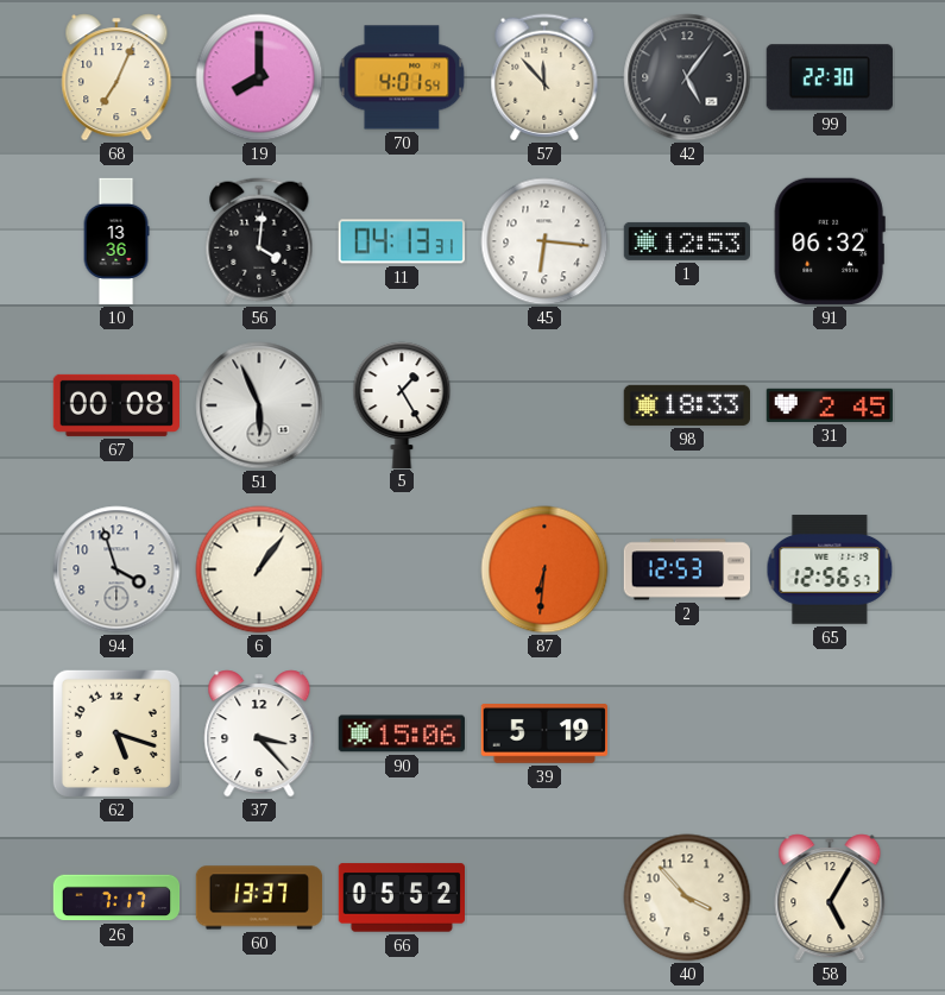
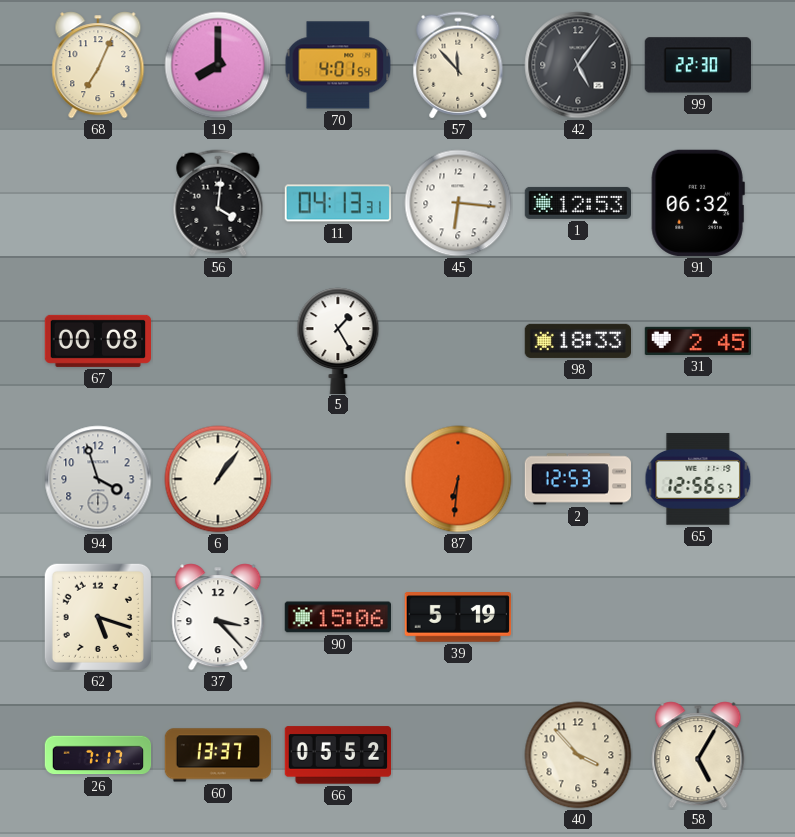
10: 13:36 -> none
51: 5:56 -> none
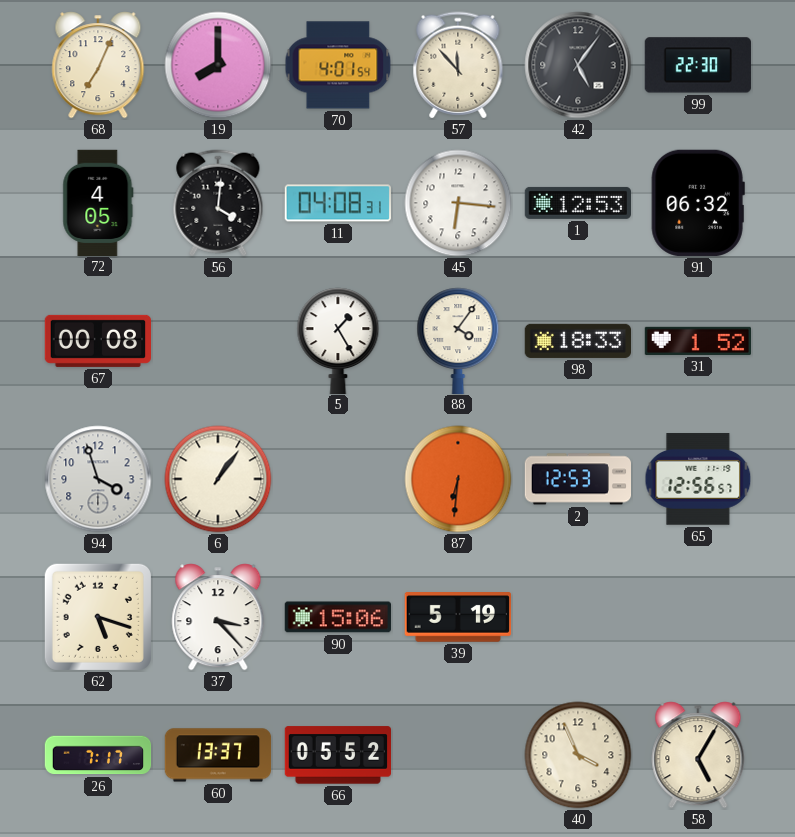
72: none -> 4:05
11: 04:13 -> 04:08
88: none -> 4:06
31: 2:45 -> 1:52
40: 3:53 -> 3:56
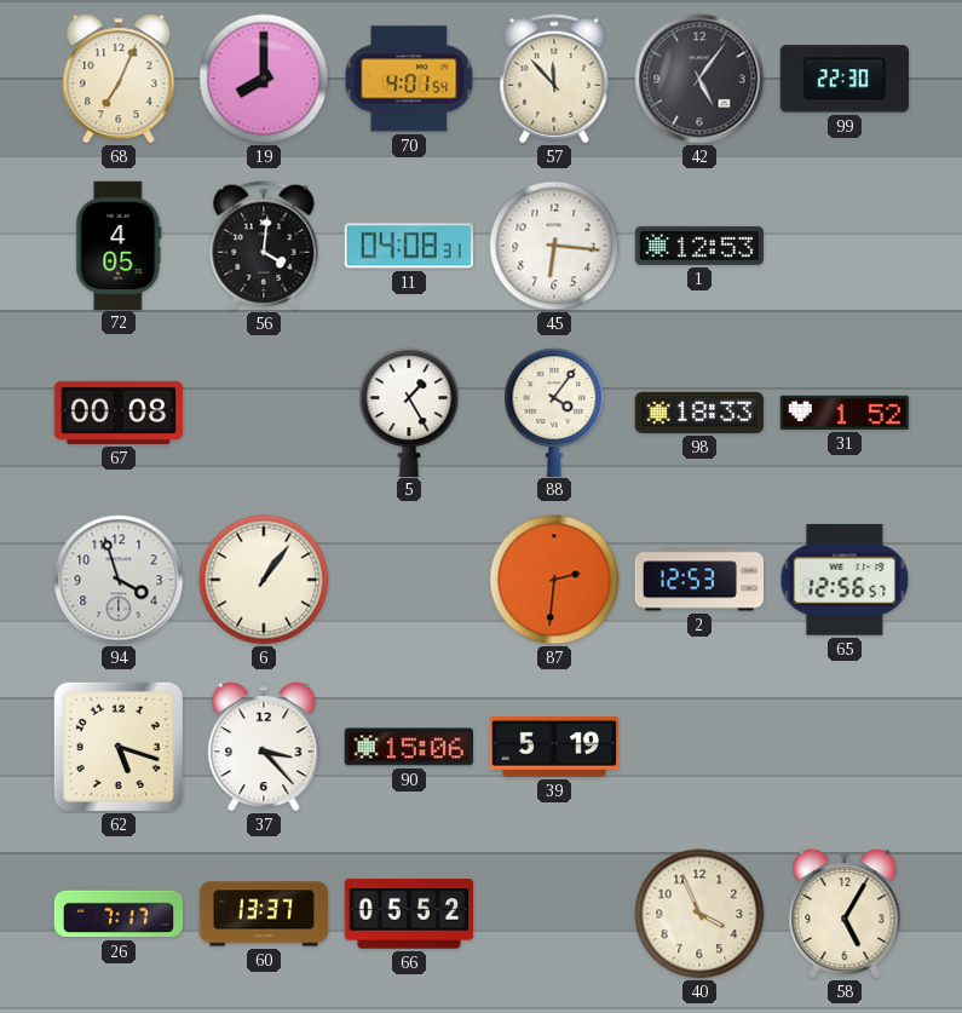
91: 06:32 -> none
87: 6:31 -> 2:31
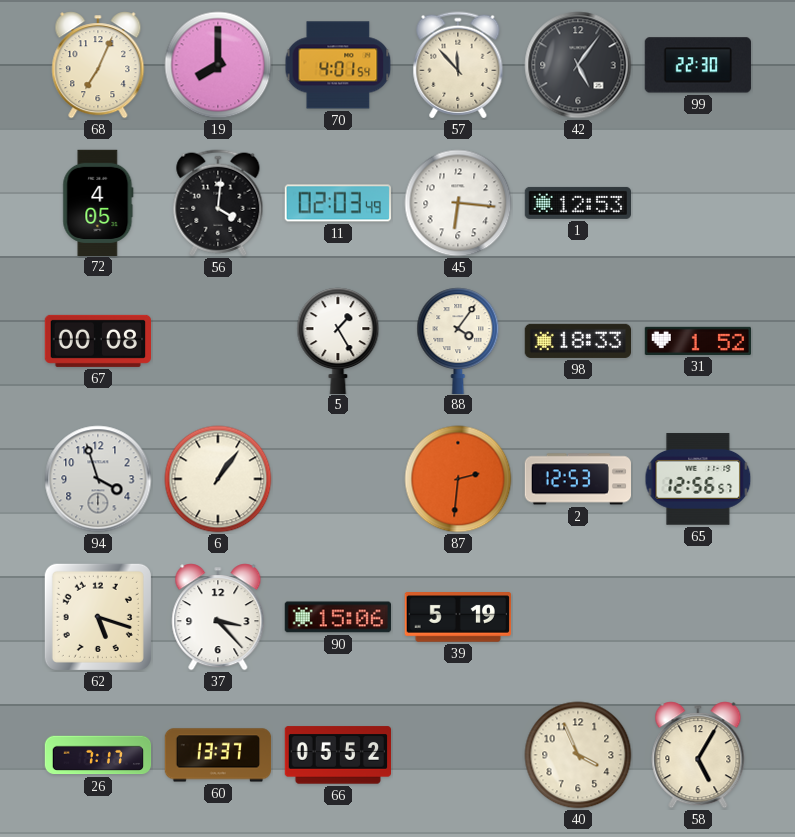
11: 04:08 -> 02:03
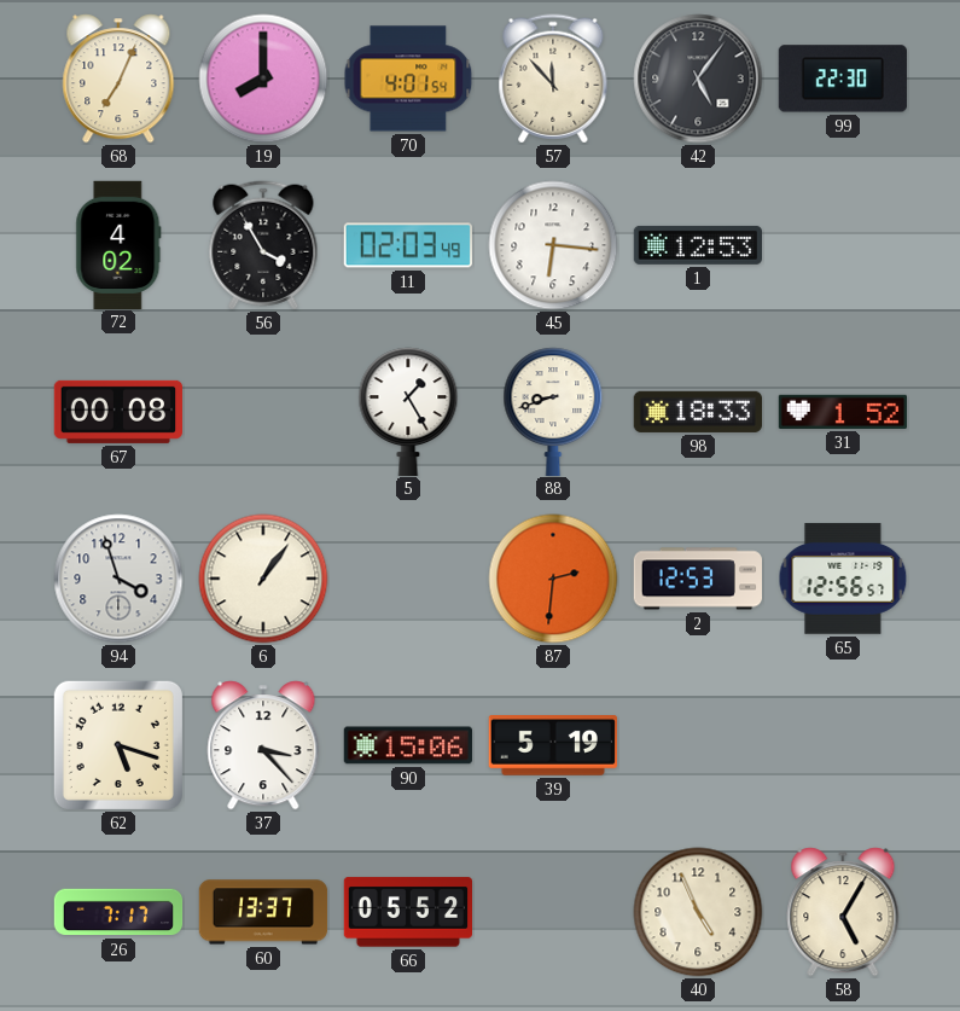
72: 4:05 -> 4:02
56: 4:01 -> 3:55
88: 4:06 -> 8:42
40: 3:56 -> 4:56
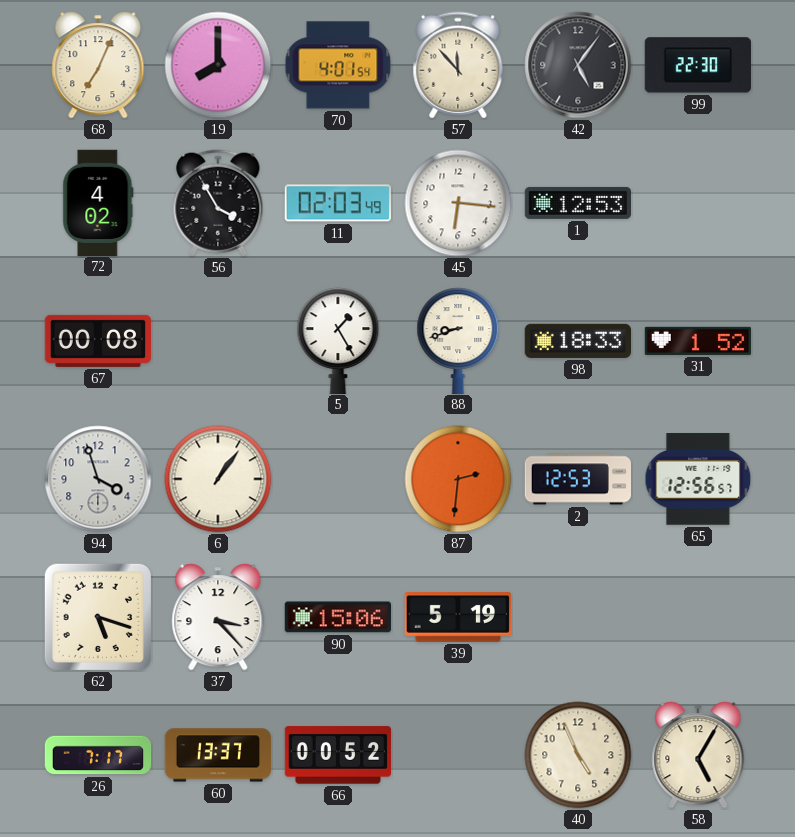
66: 05:52 -> 00:52
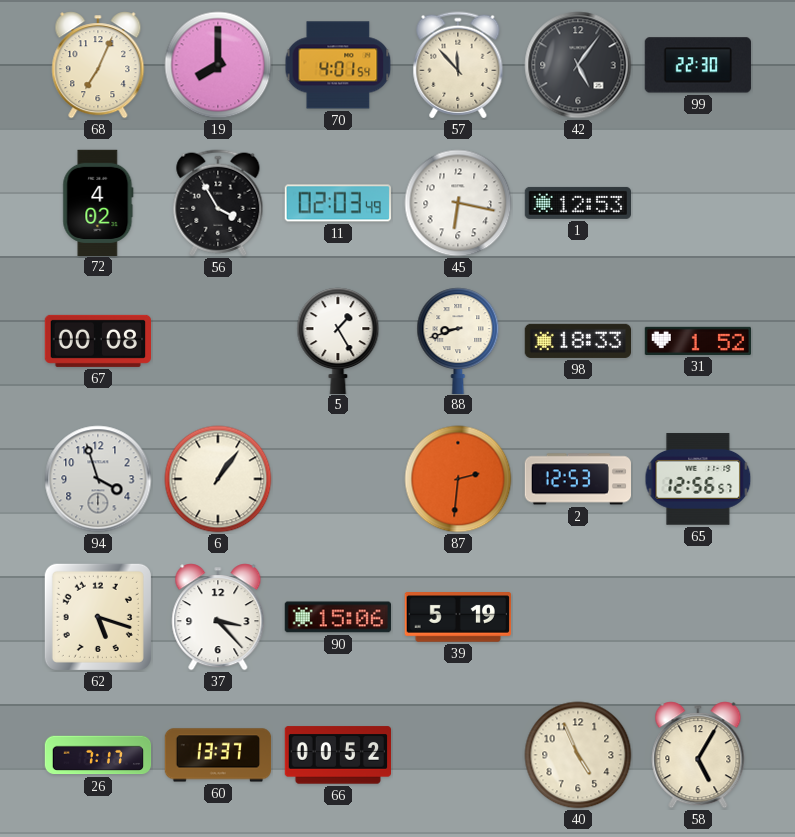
45: 6:16 -> 6:17
